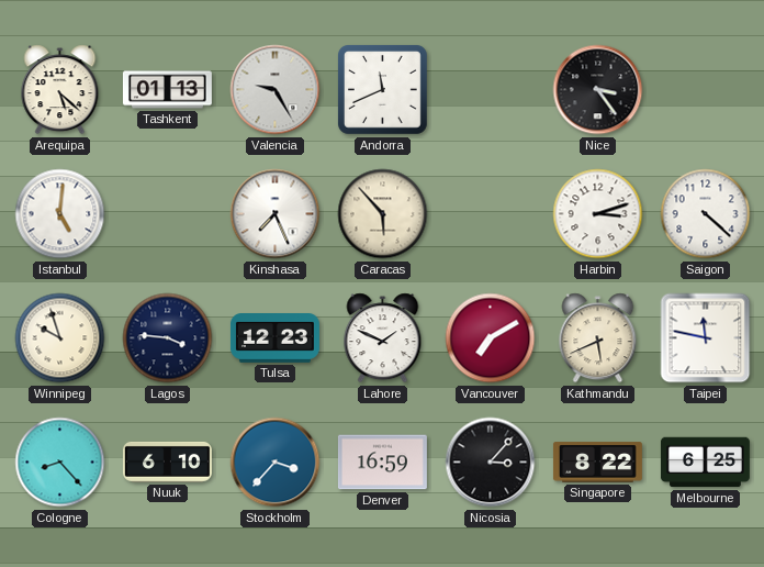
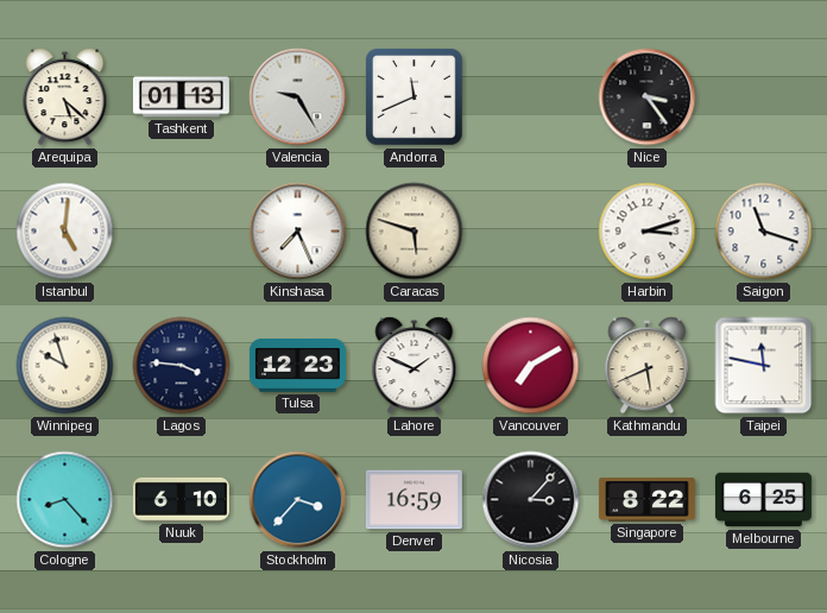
Caracas: 5:53 -> 5:48
Saigon: 4:22 -> 11:18
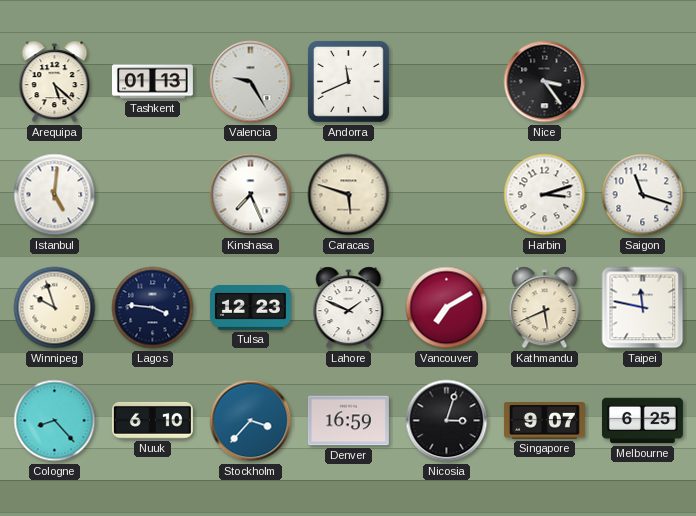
Nicosia: 3:07 -> 3:03
Singapore: 8:22 -> 9:07
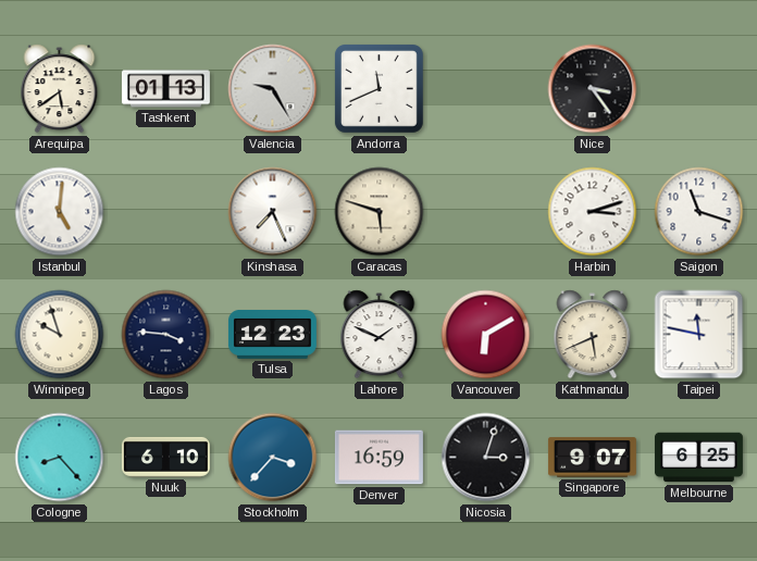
Arequipa: 5:22 -> 5:39
Vancouver: 7:10 -> 6:10
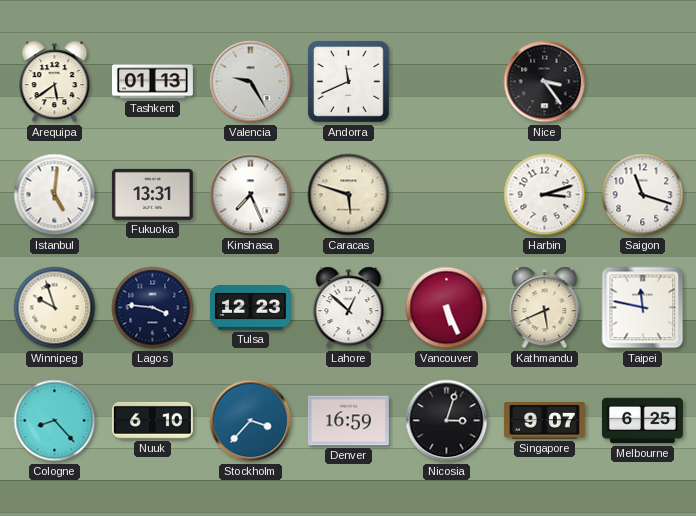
Fukuoka: none -> 13:31
Lahore: 1:49 -> 12:52
Vancouver: 6:10 -> 5:26
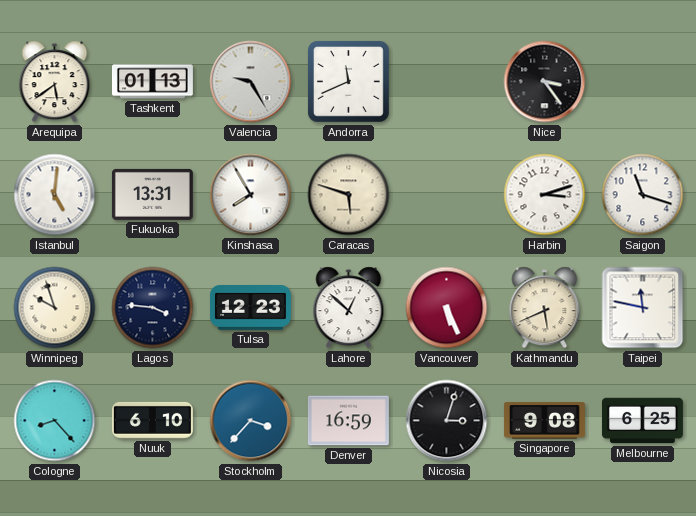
Kinshasa: 7:26 -> 7:55
Singapore: 9:07 -> 9:08
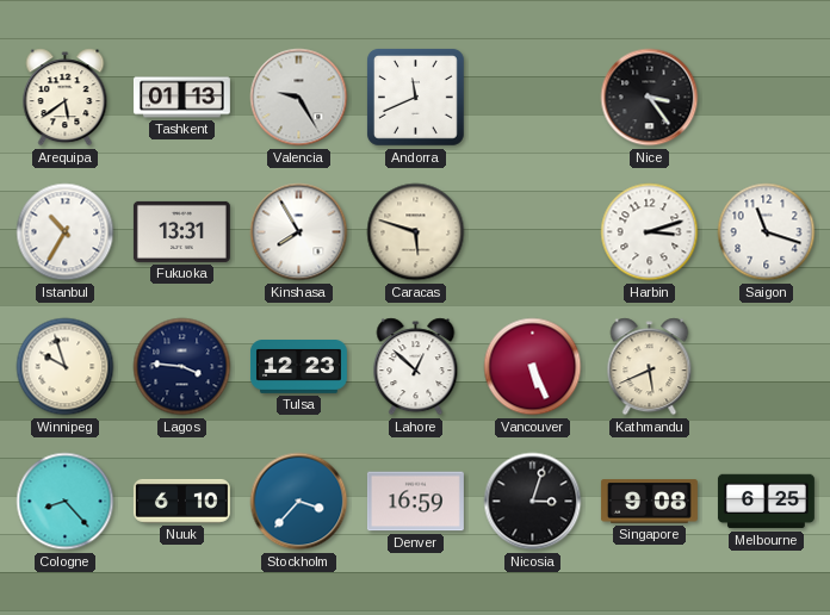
Istanbul: 5:01 -> 10:35
Taipei: 11:47 -> none
